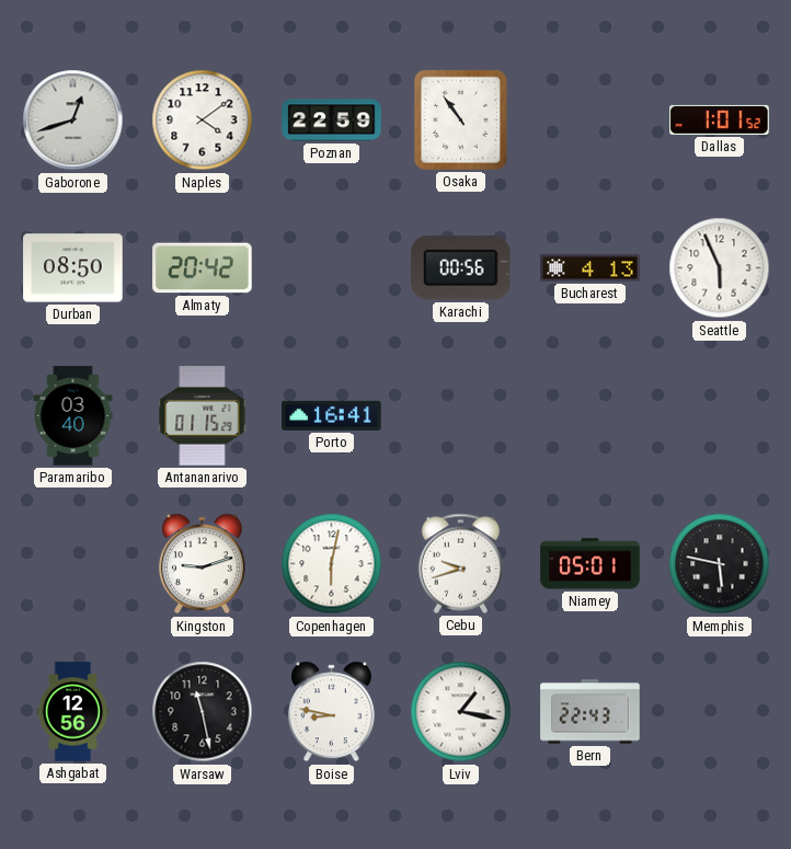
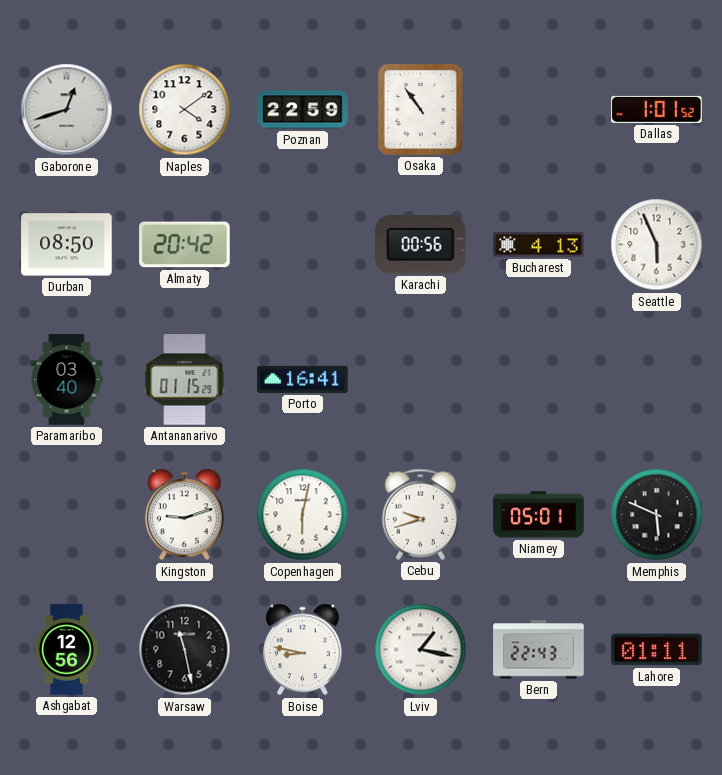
Memphis: 5:47 -> 5:49
Lahore: none -> 01:11
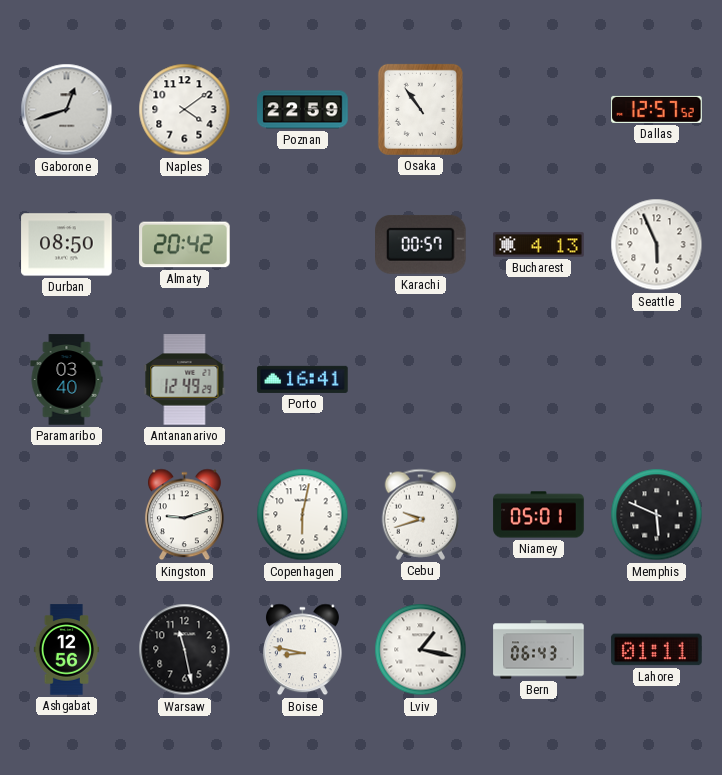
Dallas: 1:01 -> 12:57
Karachi: 00:56 -> 00:57
Antananarivo: 01:15 -> 12:49
Bern: 22:43 -> 06:43
